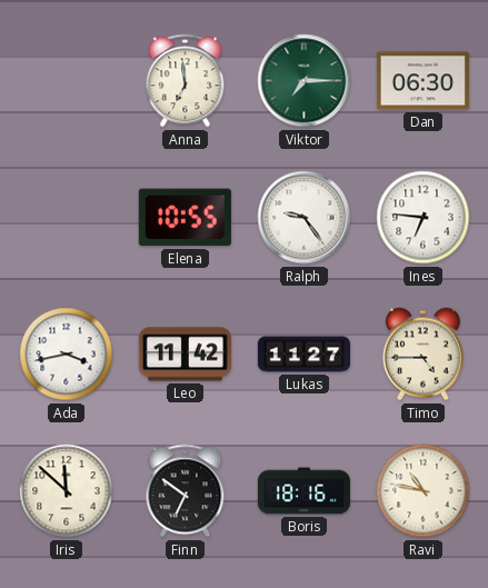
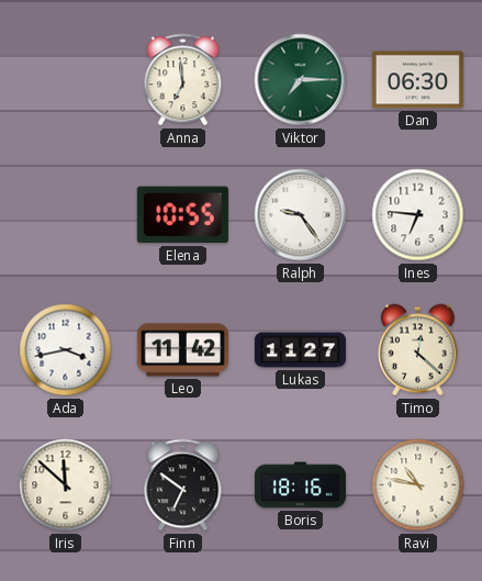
Timo: 4:45 -> 12:22
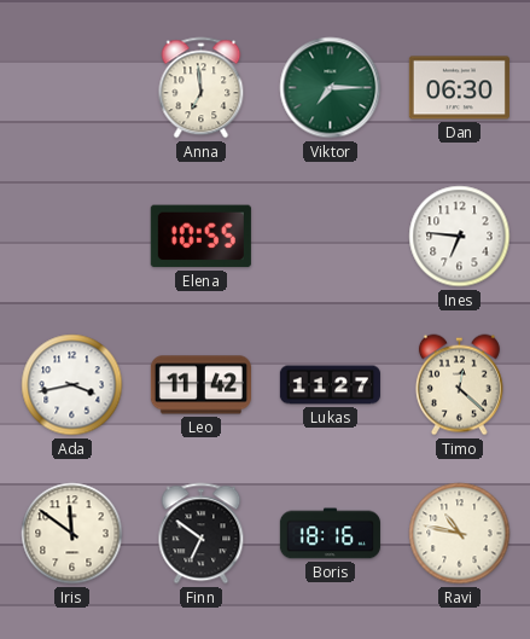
Ralph: 9:24 -> none
Iris: 11:52 -> 11:51
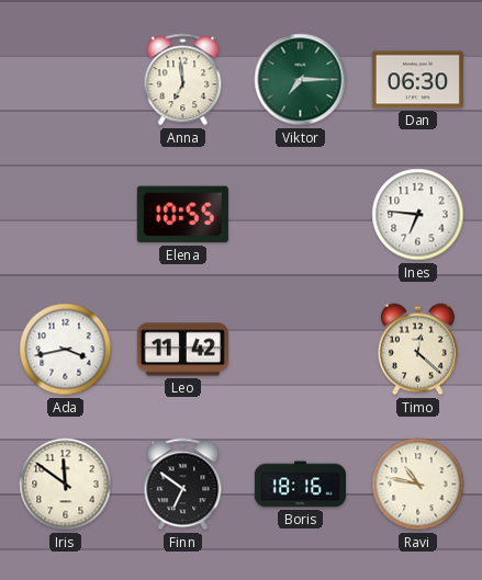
Lukas: 11:27 -> none
